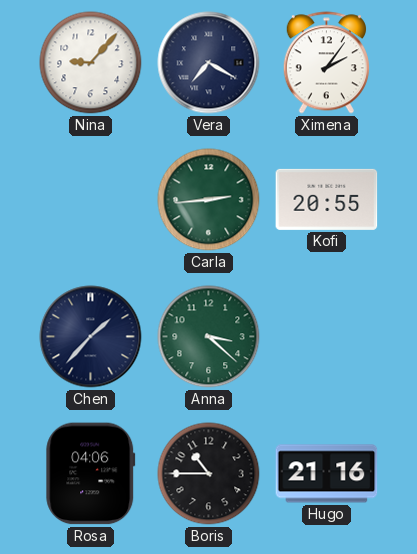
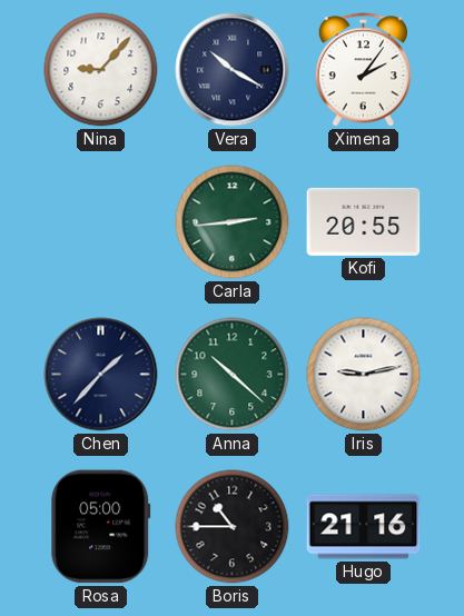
Vera: 7:20 -> 10:20
Anna: 3:22 -> 10:22
Iris: none -> 9:13
Rosa: 04:06 -> 05:00
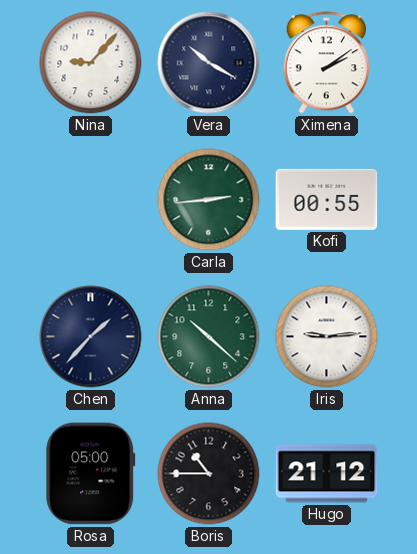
Ximena: 2:06 -> 2:09
Kofi: 20:55 -> 00:55
Iris: 9:13 -> 9:14
Hugo: 21:16 -> 21:12
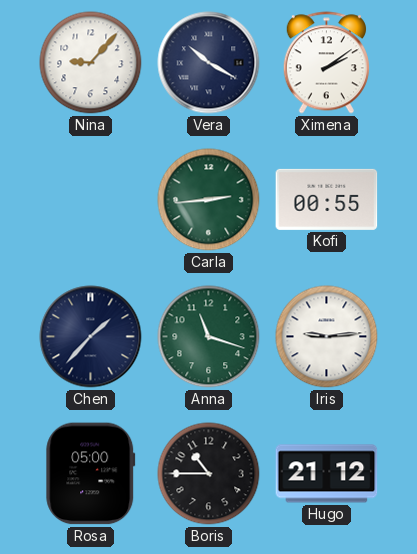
Anna: 10:22 -> 11:18
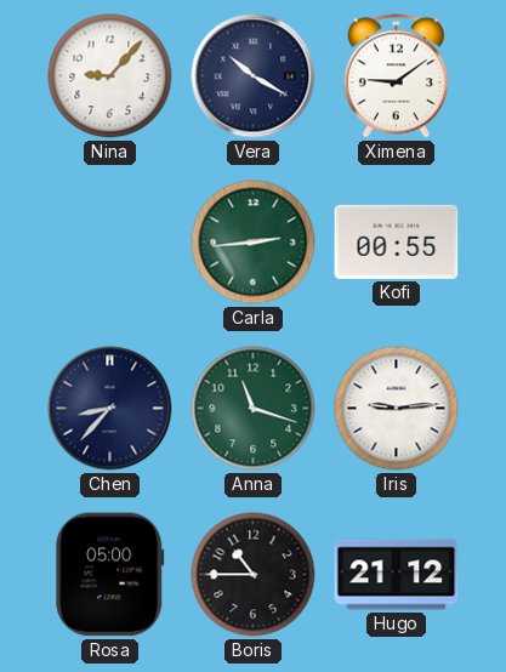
Ximena: 2:09 -> 9:09
Chen: 1:37 -> 8:37
